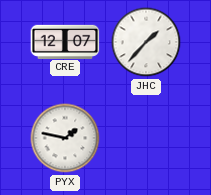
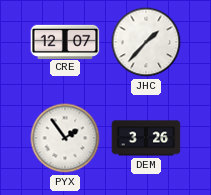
PYX: 1:47 -> 1:54
DEM: none -> 3:26
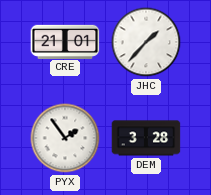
CRE: 12:07 -> 21:01
DEM: 3:26 -> 3:28
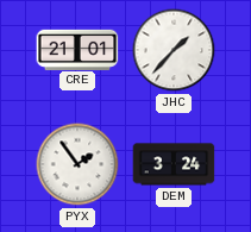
DEM: 3:28 -> 3:24
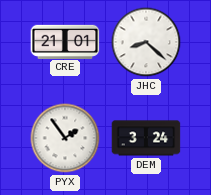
JHC: 1:37 -> 8:22
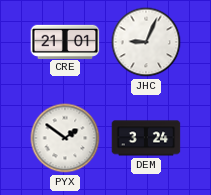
JHC: 8:22 -> 9:04
PYX: 1:54 -> 1:51
